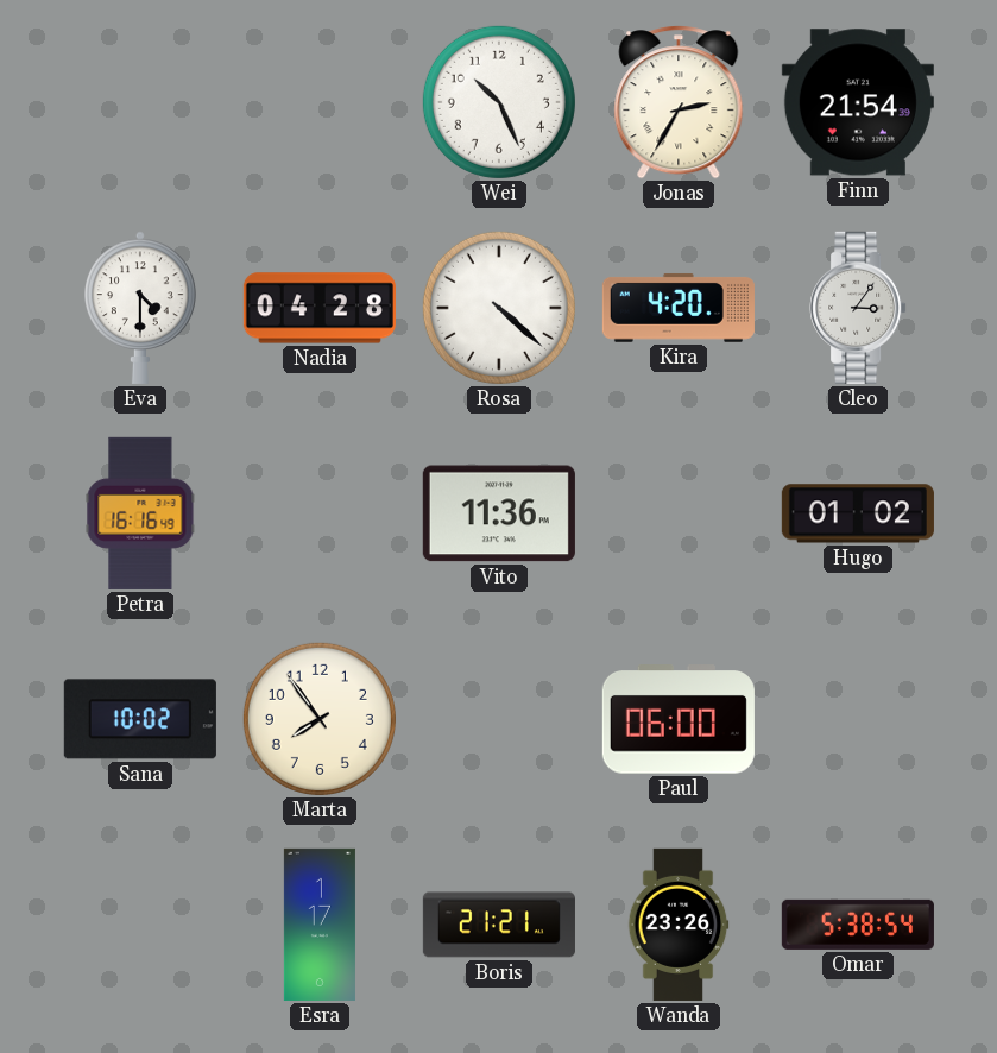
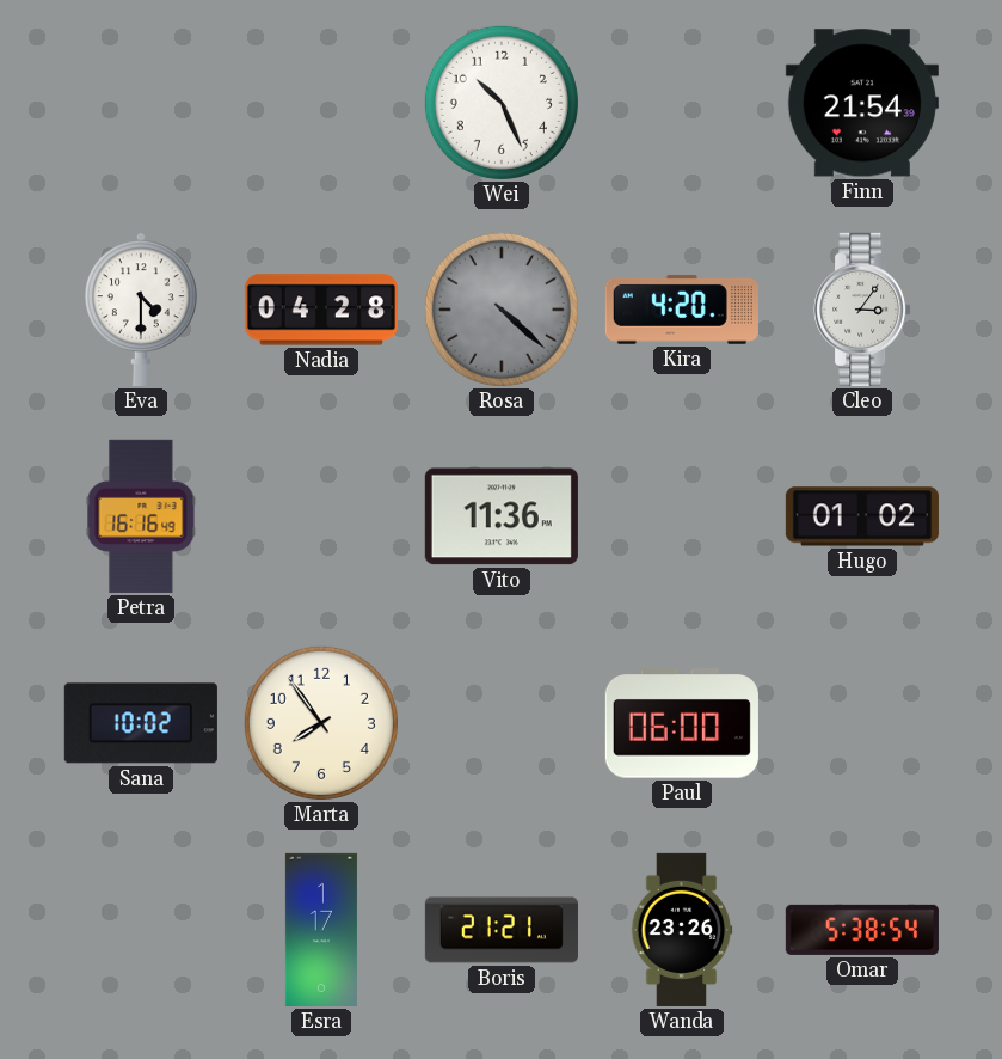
Jonas: 2:35 -> none
Rosa dial: white -> grey
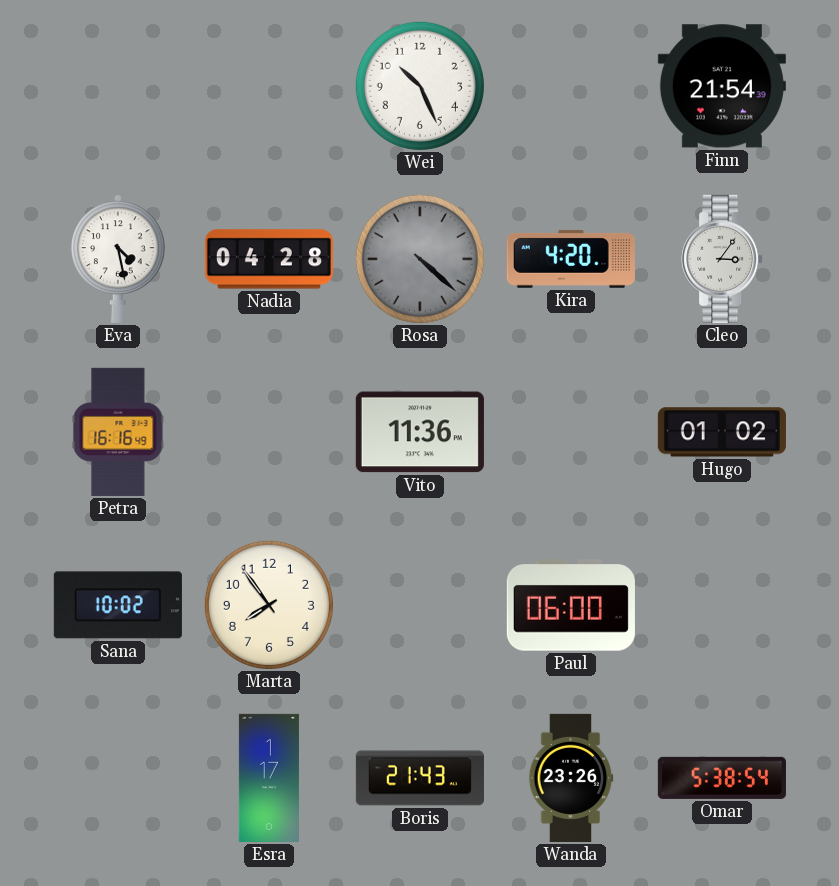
Eva: 4:30 -> 4:28
Boris: 21:21 -> 21:43
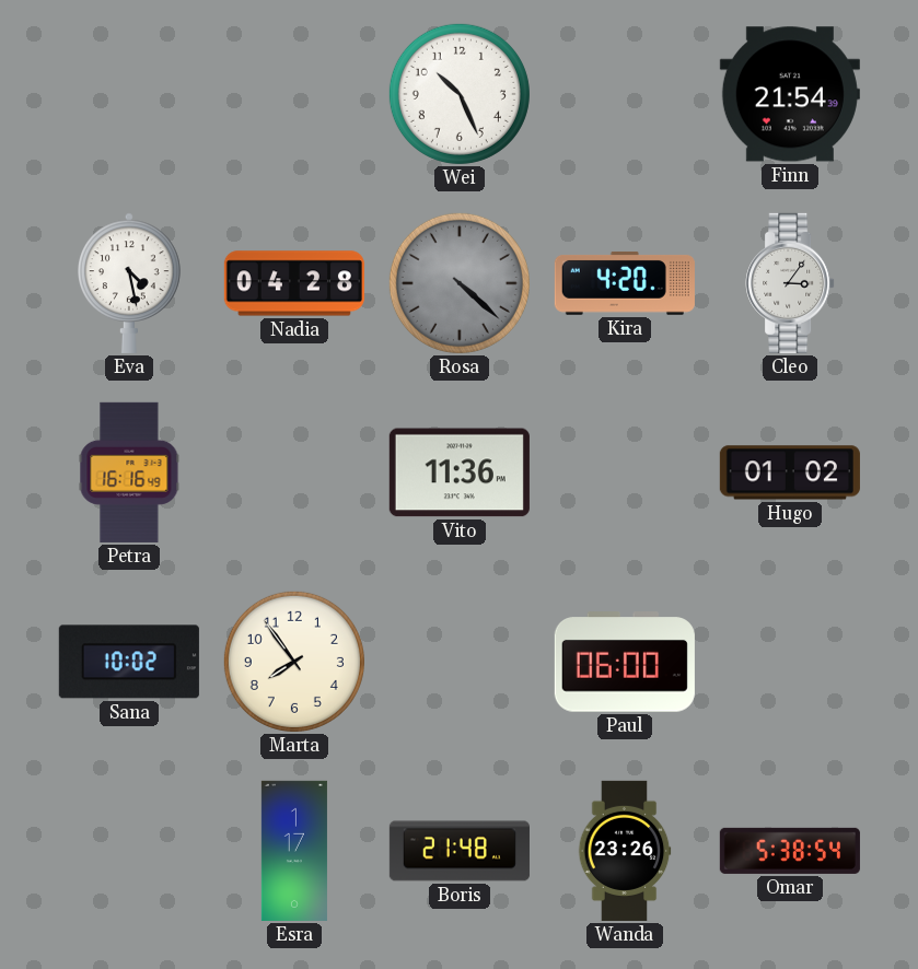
Boris: 21:43 -> 21:48
